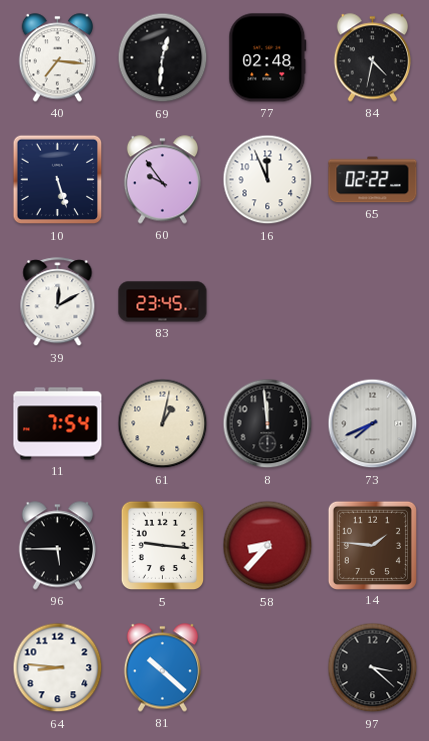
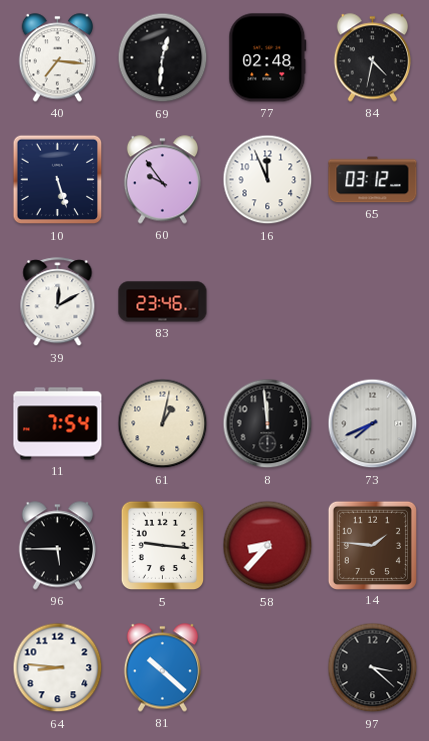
65: 02:22 -> 03:12
83: 23:45 -> 23:46
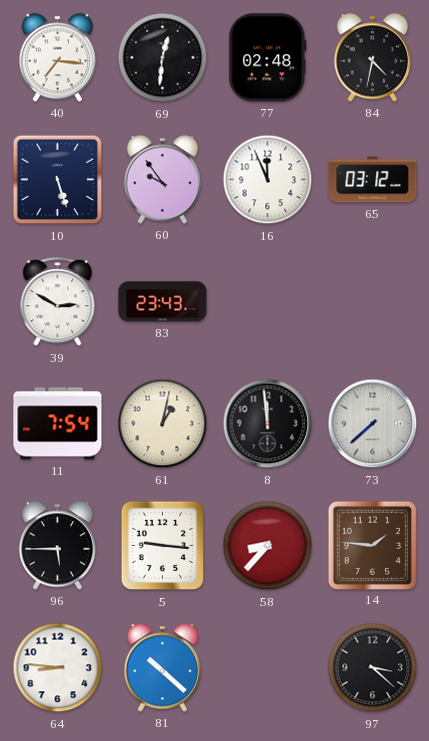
39: 12:10 -> 2:50
83: 23:46 -> 23:43
73: 7:41 -> 7:38
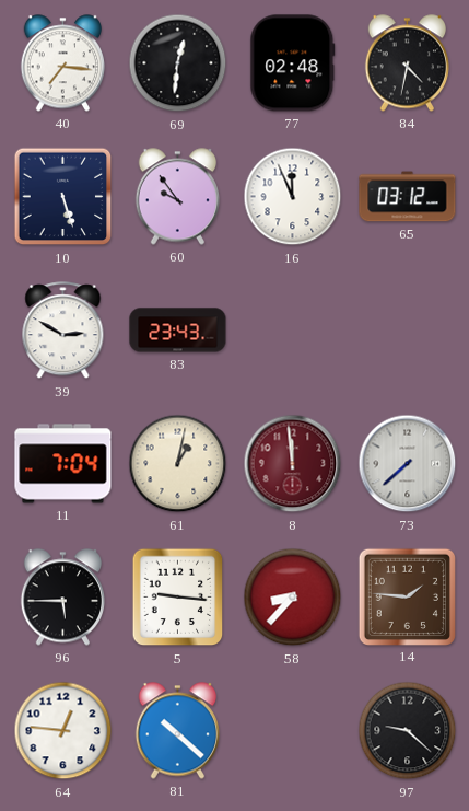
11: 7:54 -> 7:04
8 dial: black -> burgundy
64: 8:46 -> 12:46
97: 3:22 -> 9:22
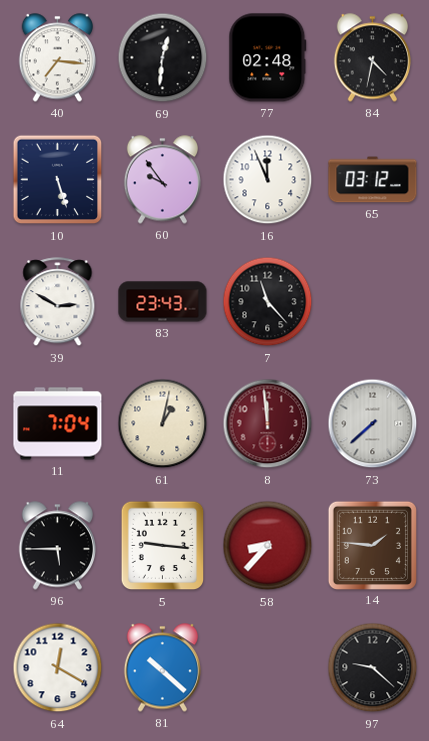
7: none -> 11:23
64: 12:46 -> 12:20
